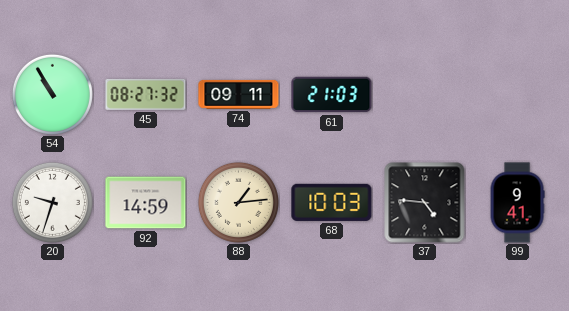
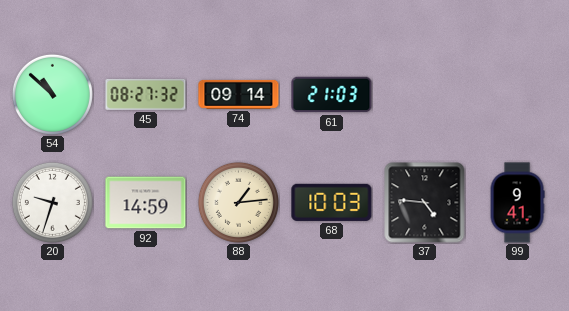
54: 10:55 -> 10:52
74: 09:11 -> 09:14
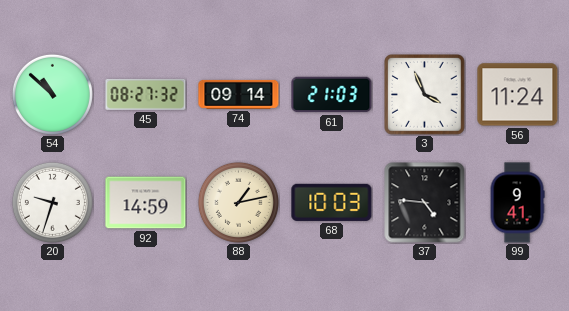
3: none -> 3:56
56: none -> 11:24
88: 1:14 -> 1:13
